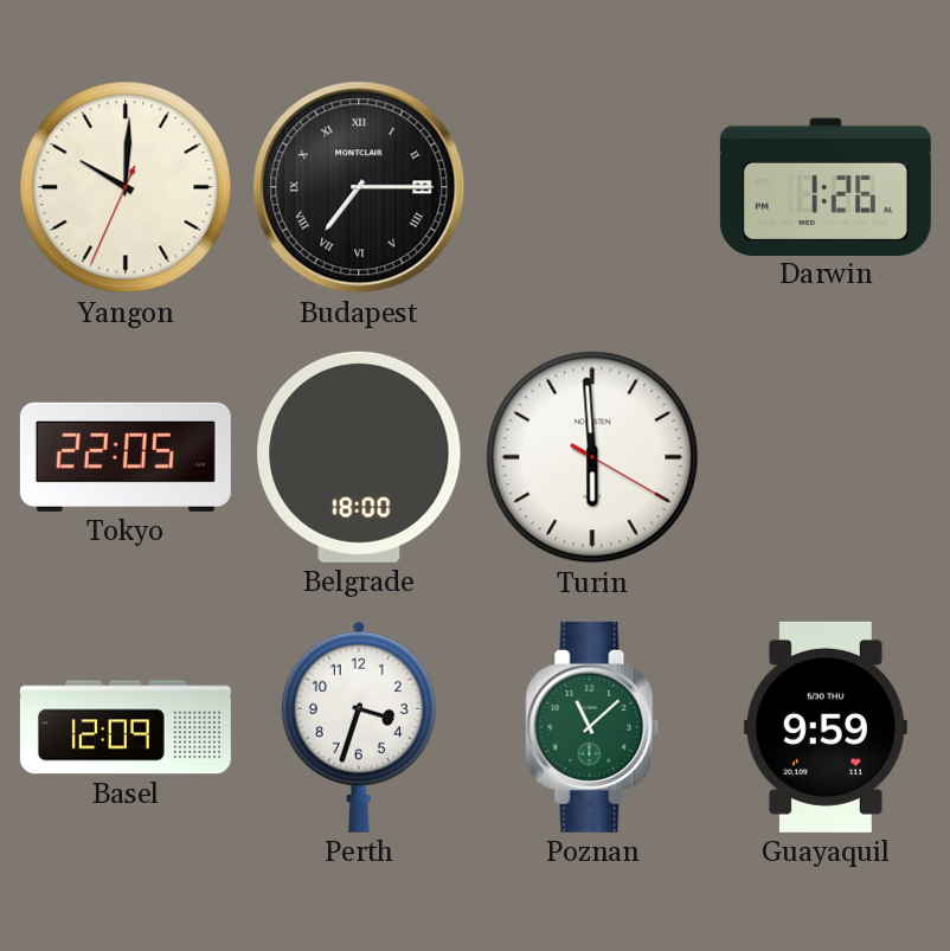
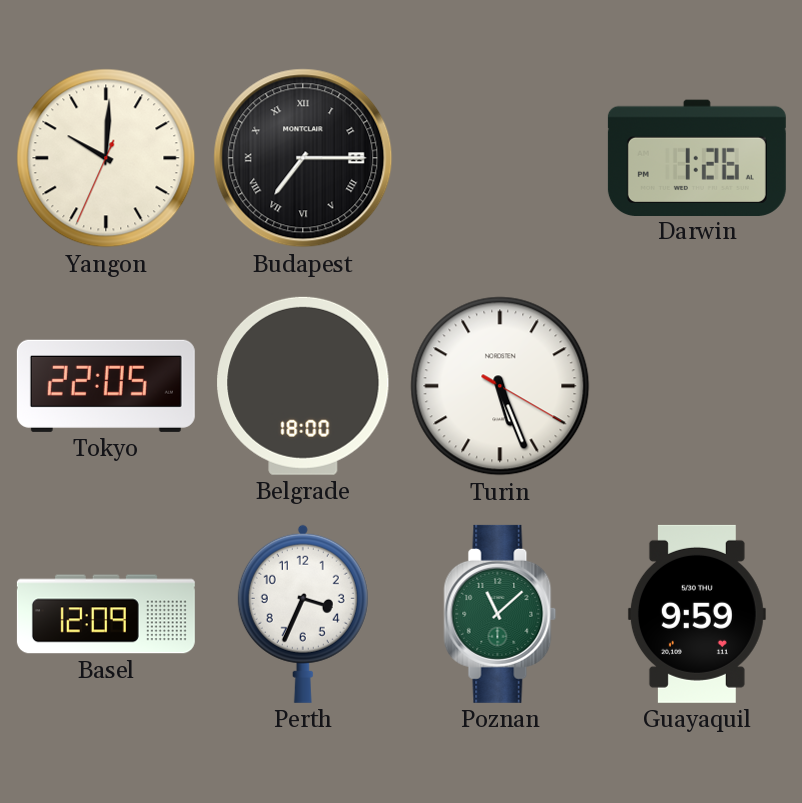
Turin: 5:59 -> 5:26
Perth: 3:33 -> 3:34
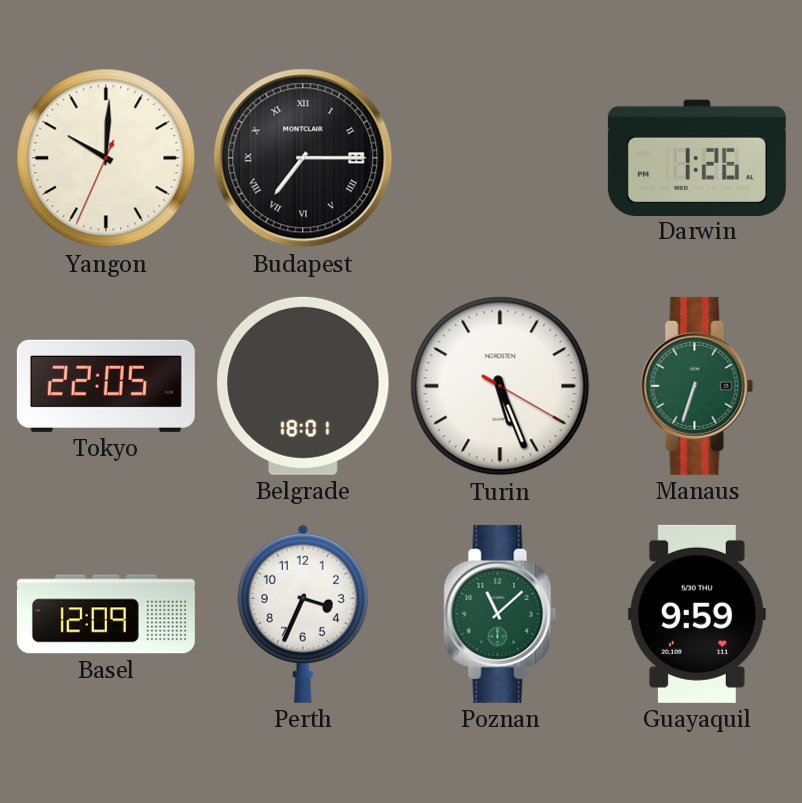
Belgrade: 18:00 -> 18:01
Manaus: none -> 6:33
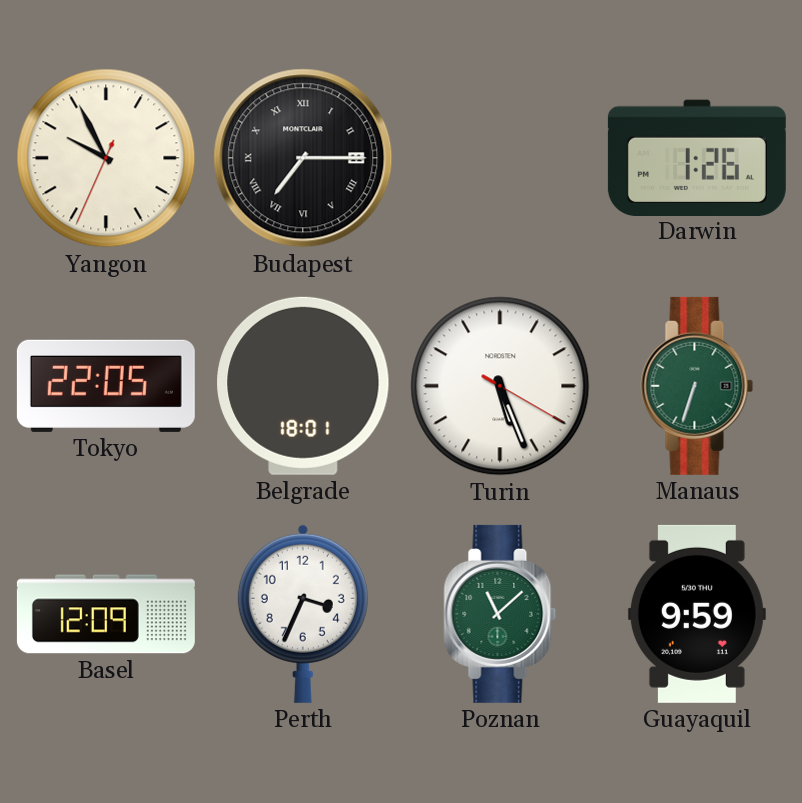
Yangon: 10:00 -> 9:55
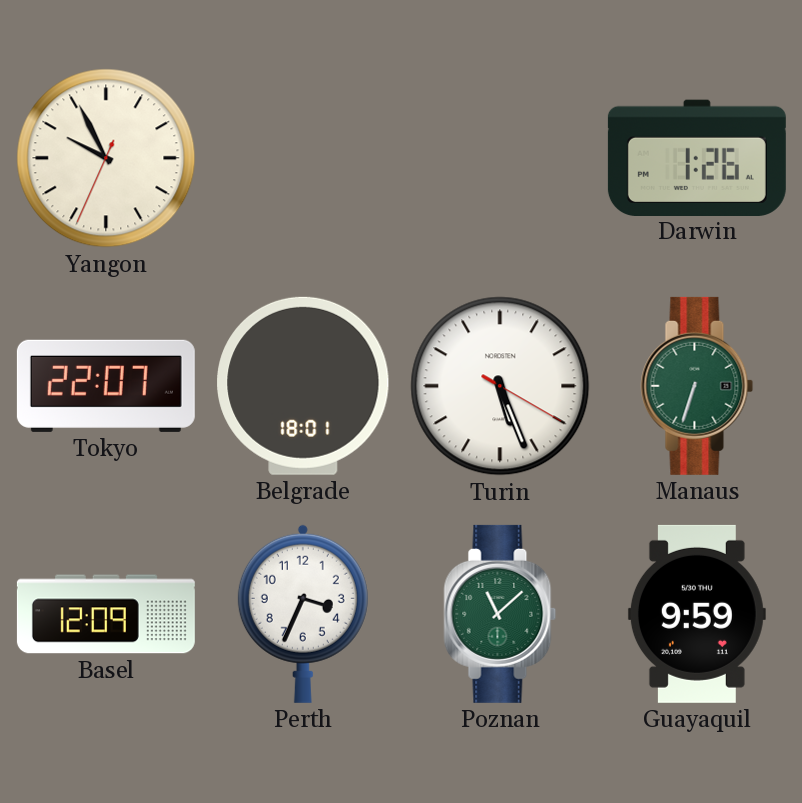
Budapest: 7:15 -> none
Tokyo: 22:05 -> 22:07
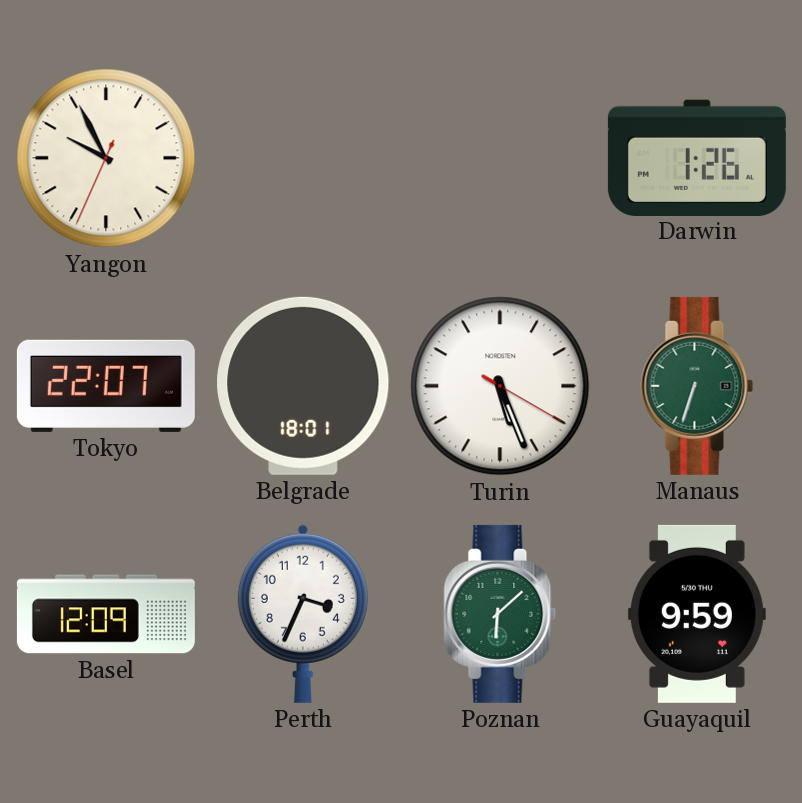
Poznan: 11:08 -> 6:08
